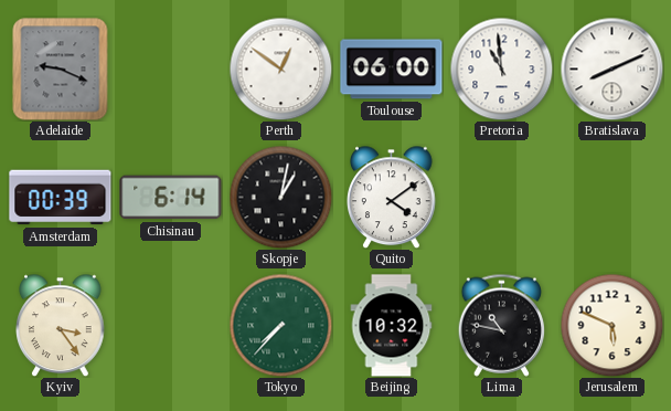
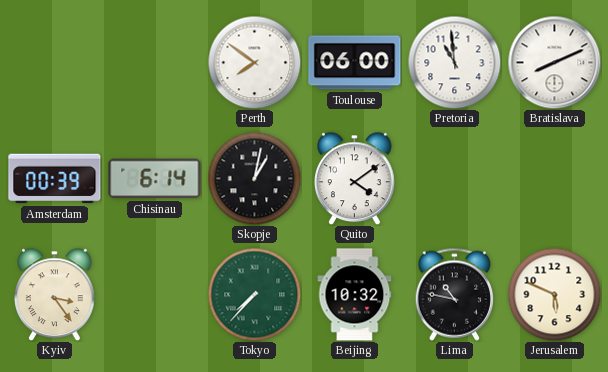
Adelaide: 9:19 -> none
Perth: 12:51 -> 7:51
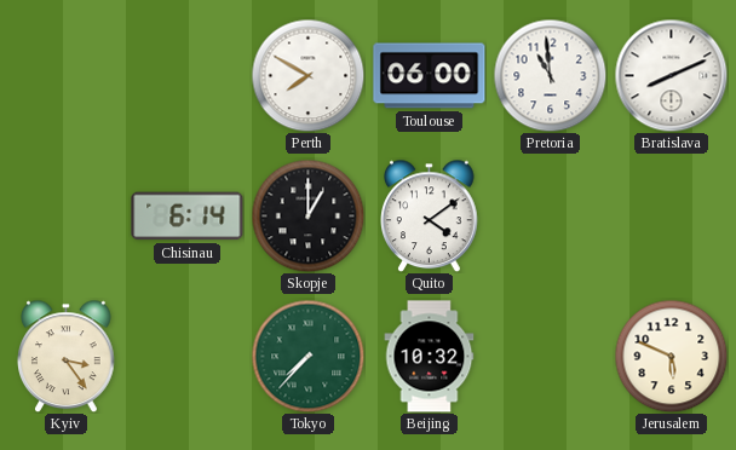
Perth: 7:51 -> 7:50
Amsterdam: 00:39 -> none
Skopje: 1:02 -> 1:00
Lima: 10:47 -> none
